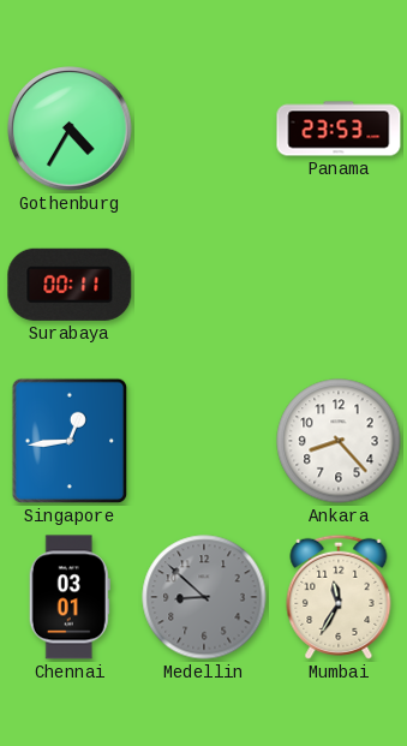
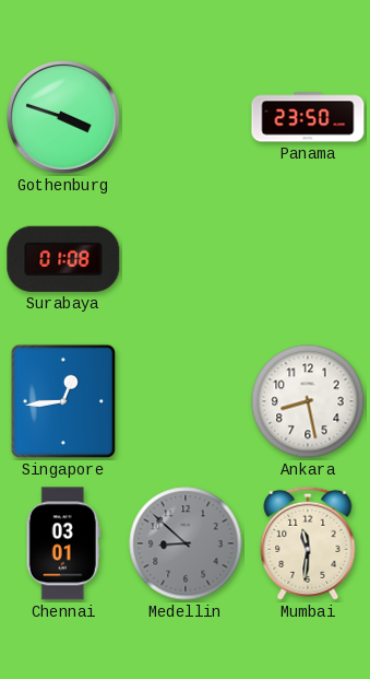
Gothenburg: 4:35 -> 3:48
Panama: 23:53 -> 23:50
Surabaya: 00:11 -> 01:08
Ankara: 8:23 -> 8:28
Mumbai: 11:35 -> 11:31
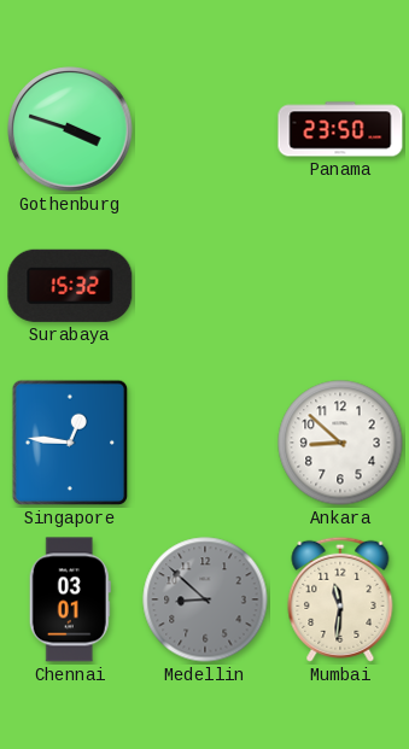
Surabaya: 01:08 -> 15:32
Singapore: 12:44 -> 12:46
Ankara: 8:28 -> 8:52
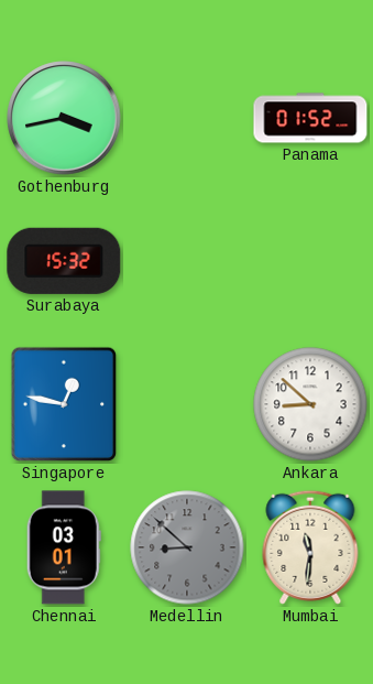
Gothenburg: 3:48 -> 3:43
Panama: 23:50 -> 01:52
Singapore: 12:46 -> 12:47
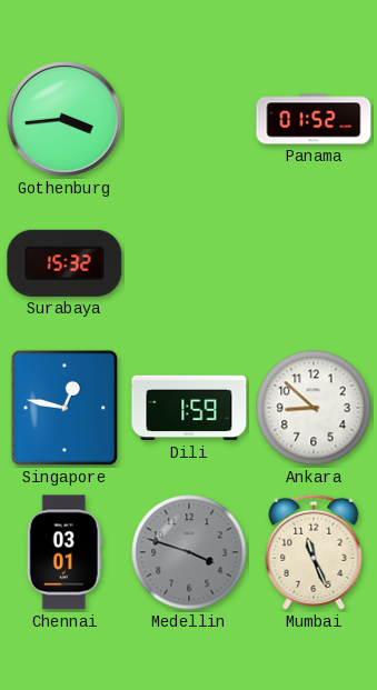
Gothenburg: 3:43 -> 3:44
Dili: none -> 1:59
Medellin: 8:52 -> 3:48
Mumbai: 11:31 -> 11:26
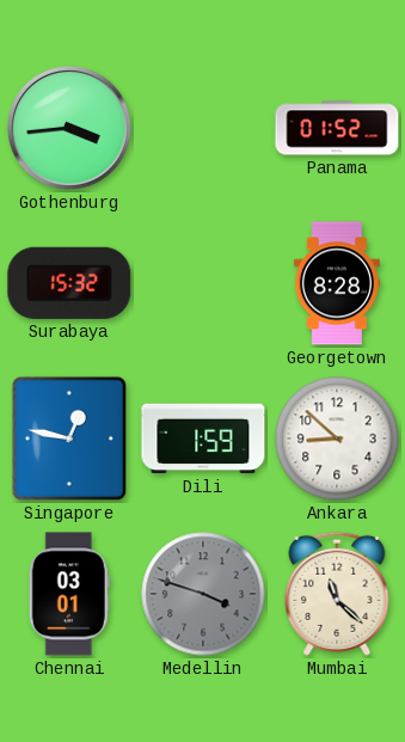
Georgetown: none -> 8:28
Mumbai: 11:26 -> 11:22
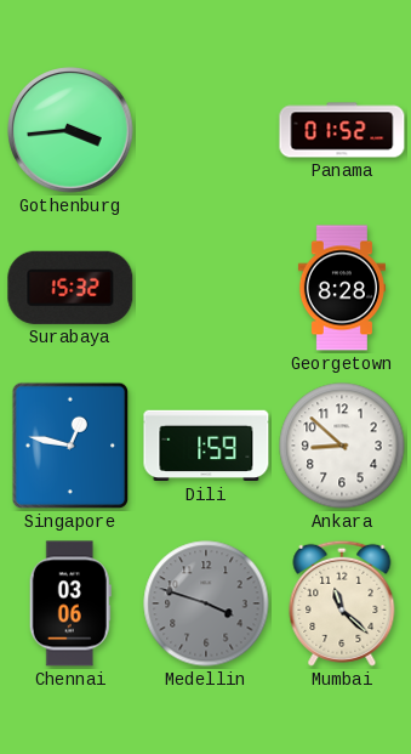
Chennai: 03:01 -> 03:06
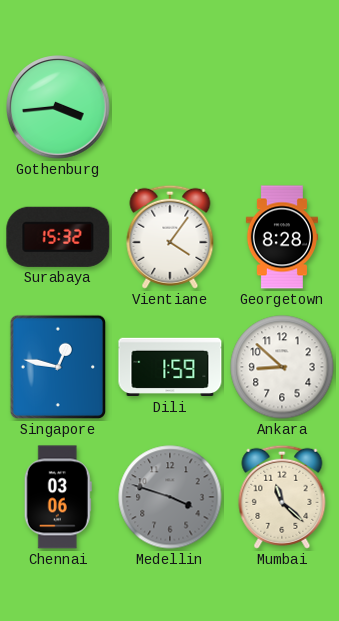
Panama: 01:52 -> none
Vientiane: none -> 4:06
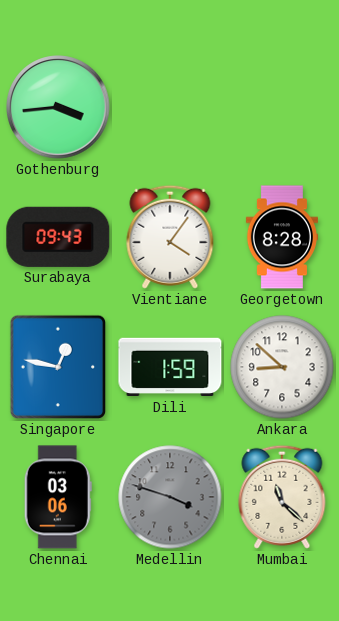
Surabaya: 15:32 -> 09:43
